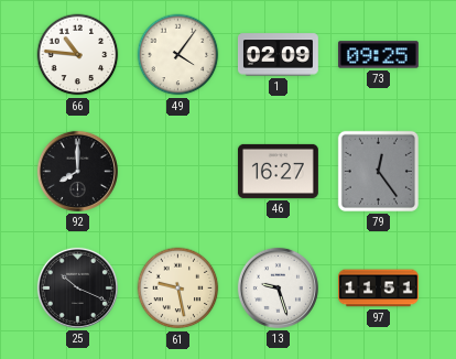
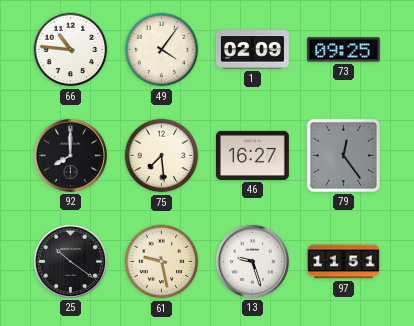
75: none -> 7:29
25: 10:19 -> 10:21
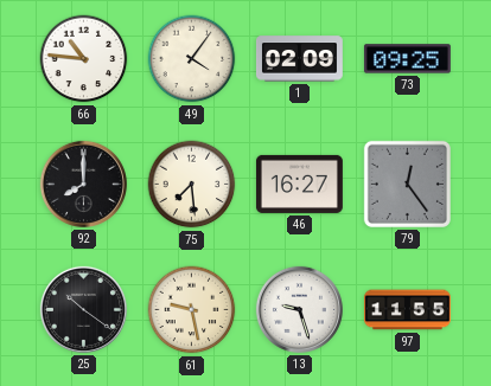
97: 11:51 -> 11:55
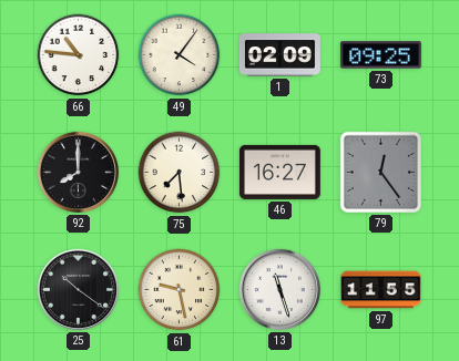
13: 9:27 -> 11:27
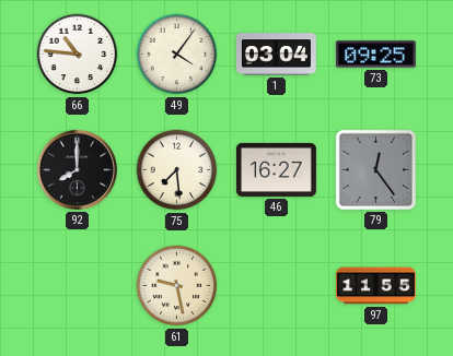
1: 02:09 -> 03:04
25: 10:21 -> none
13: 11:27 -> none
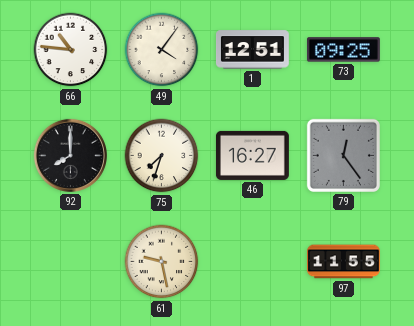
1: 03:04 -> 12:51
75: 7:29 -> 7:33
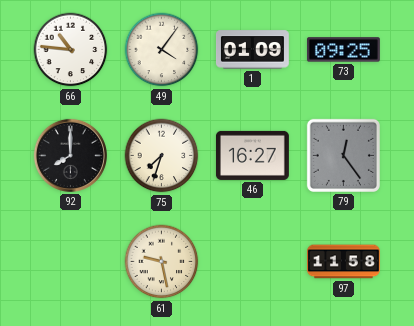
1: 12:51 -> 01:09
97: 11:55 -> 11:58
